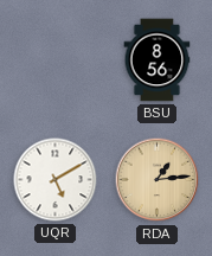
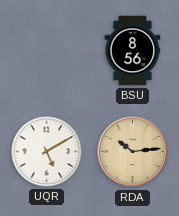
RDA: 1:14 -> 10:14
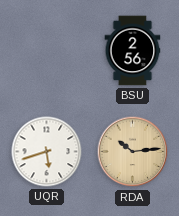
BSU: 8:56 -> 2:56
UQR: 5:10 -> 5:42
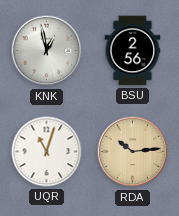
KNK: none -> 12:58
UQR: 5:42 -> 11:03
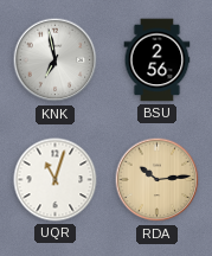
KNK: 12:58 -> 6:58
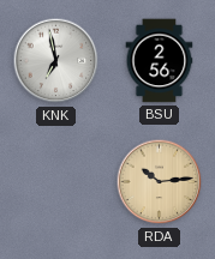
UQR: 11:03 -> none
